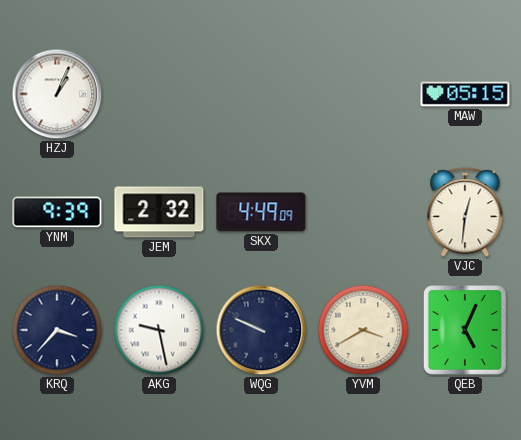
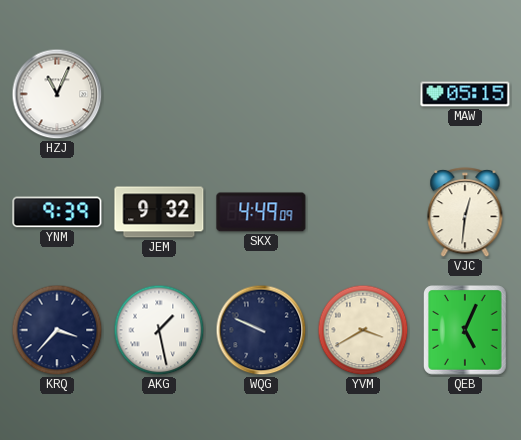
HZJ: 1:04 -> 11:04
JEM: 2:32 -> 9:32
AKG: 9:28 -> 1:28
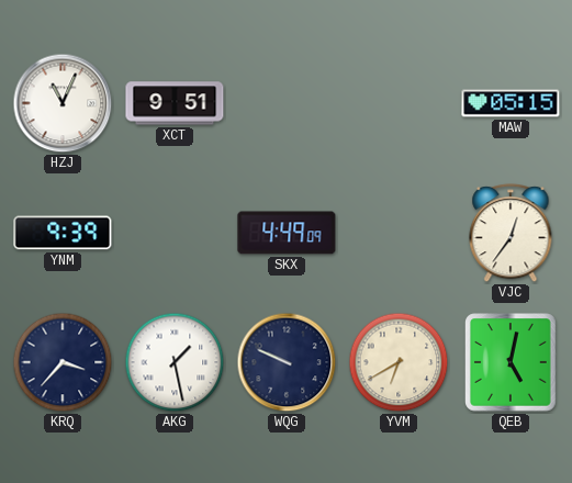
XCT: none -> 9:51
JEM: 9:32 -> none
VJC: 12:31 -> 12:36
YVM: 3:40 -> 6:40
QEB: 5:04 -> 5:02
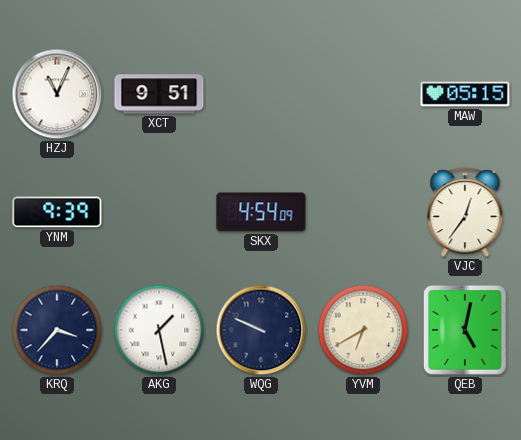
SKX: 4:49 -> 4:54
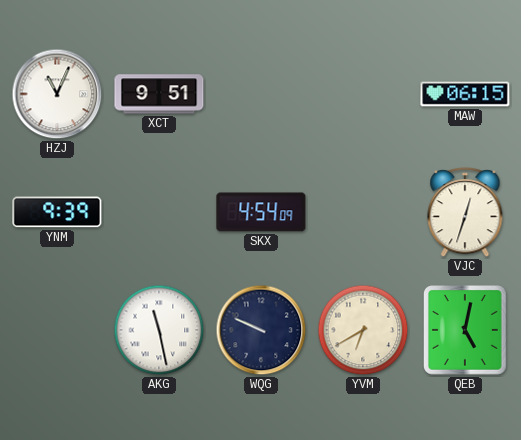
MAW: 05:15 -> 06:15
VJC: 12:36 -> 12:33
KRQ: 3:37 -> none
AKG: 1:28 -> 11:28
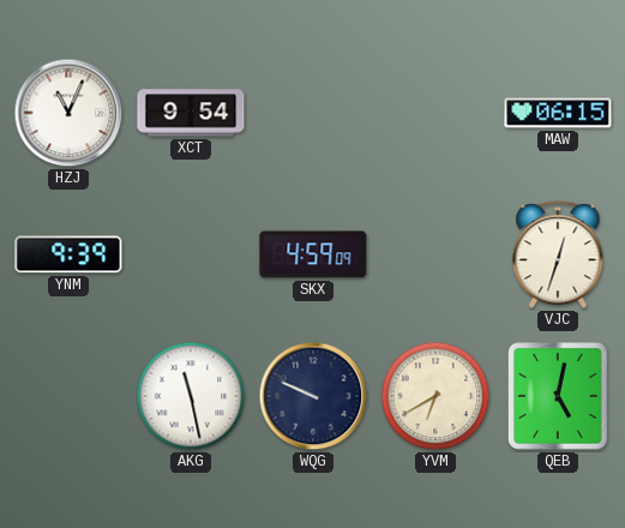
XCT: 9:51 -> 9:54
SKX: 4:54 -> 4:59
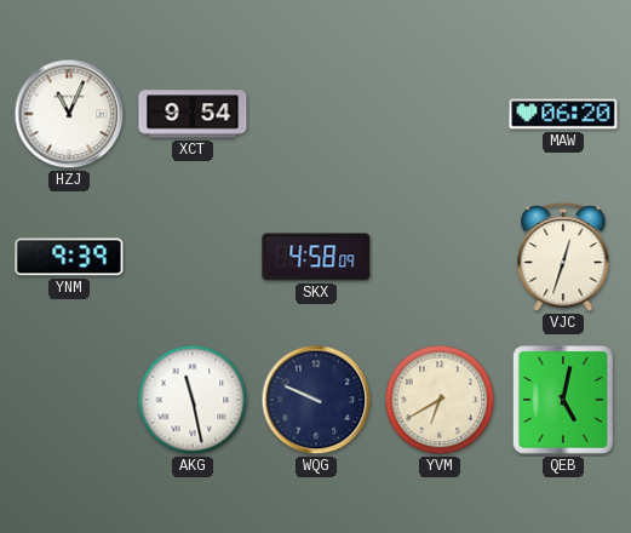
MAW: 06:15 -> 06:20
SKX: 4:59 -> 4:58
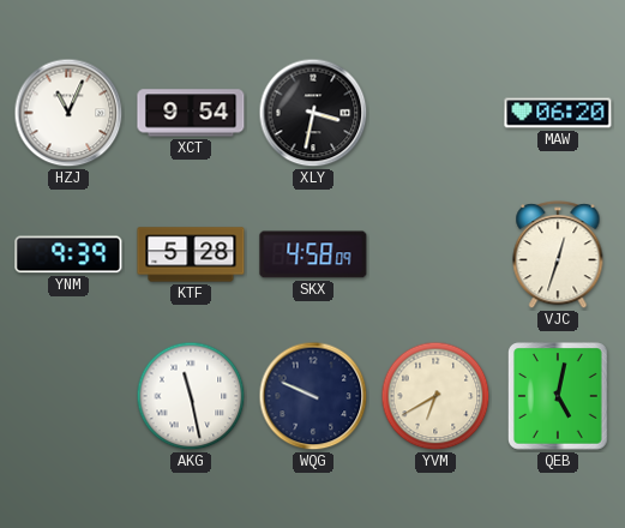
XLY: none -> 3:32
KTF: none -> 5:28
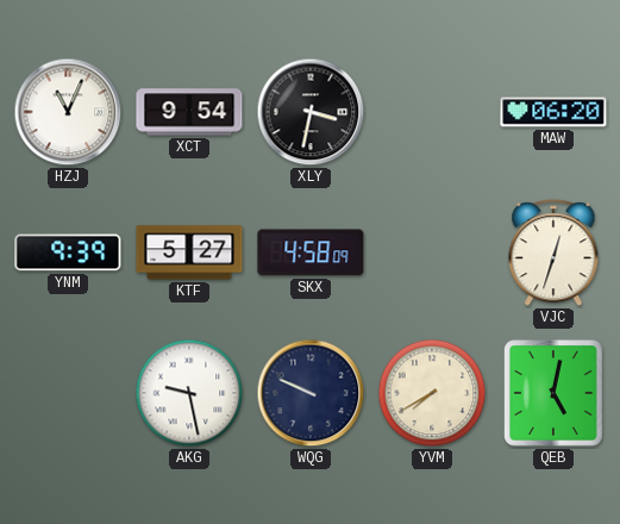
KTF: 5:28 -> 5:27
AKG: 11:28 -> 9:28
YVM: 6:40 -> 7:40
